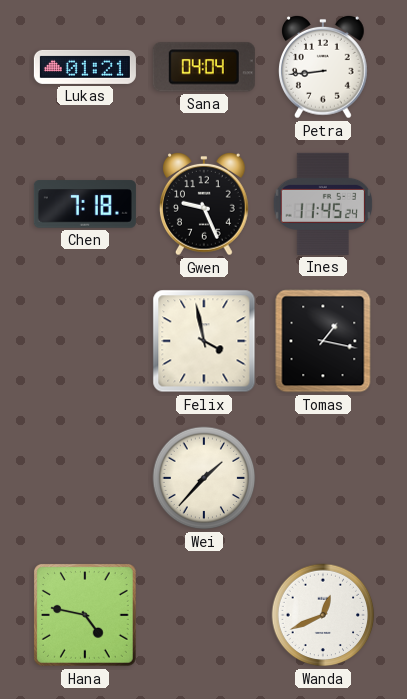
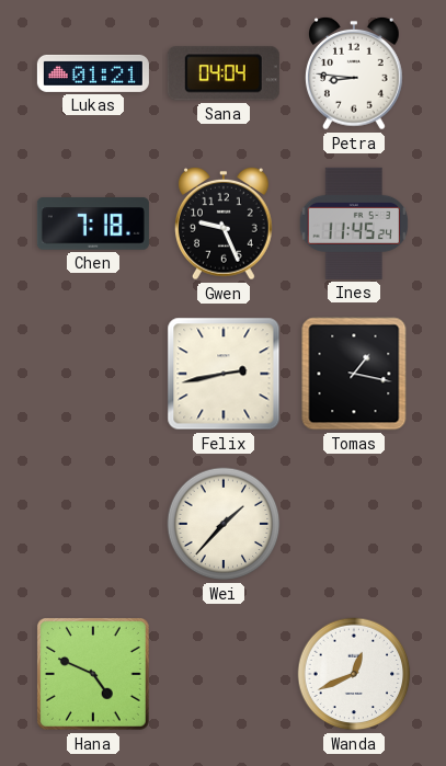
Petra: 8:44 -> 8:46
Felix: 3:58 -> 2:43
Hana: 4:47 -> 4:49
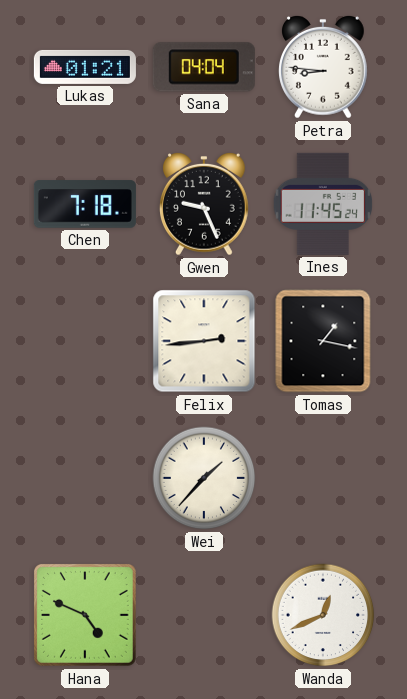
Felix: 2:43 -> 2:44
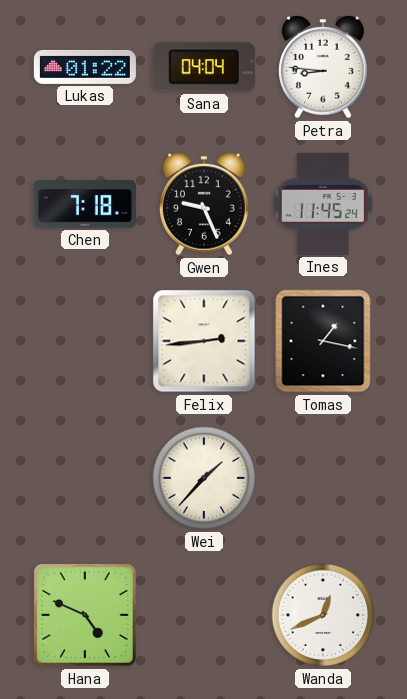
Lukas: 01:21 -> 01:22
